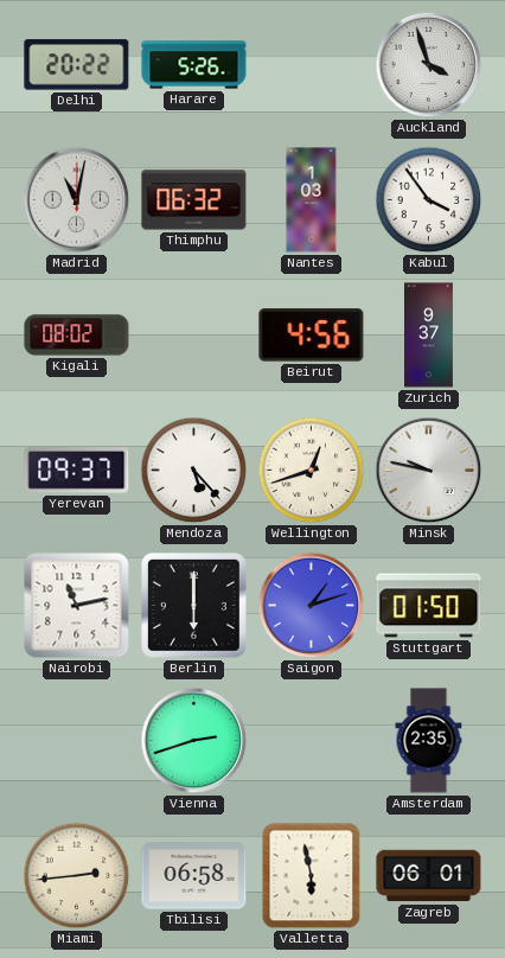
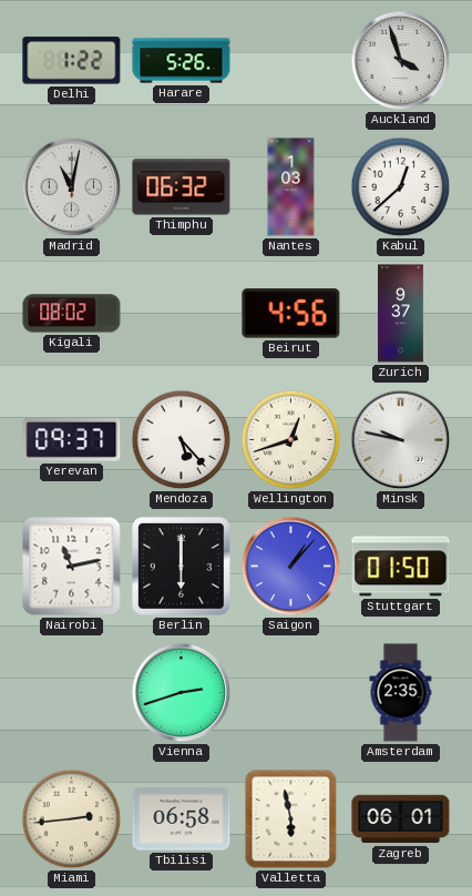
Delhi: 20:22 -> 1:22
Kabul: 3:54 -> 12:38
Saigon: 1:12 -> 1:07
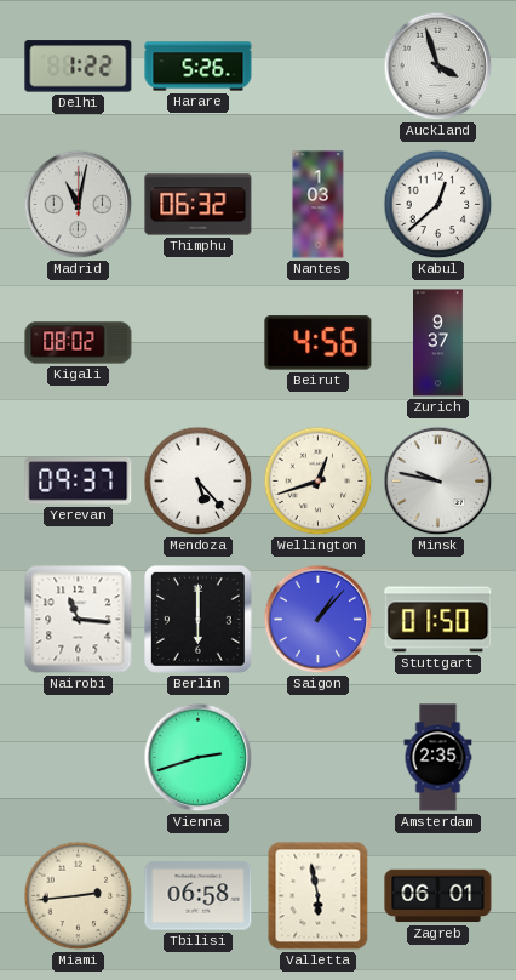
Nairobi: 11:13 -> 11:16
